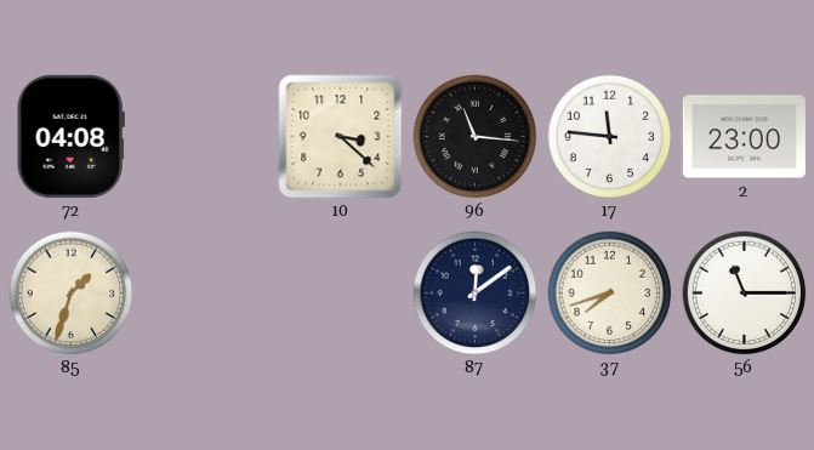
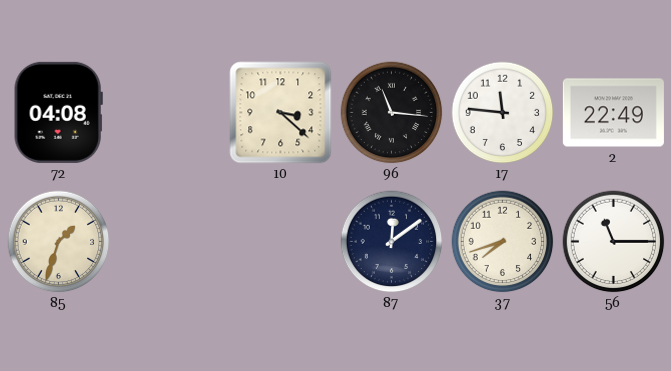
2: 23:00 -> 22:49
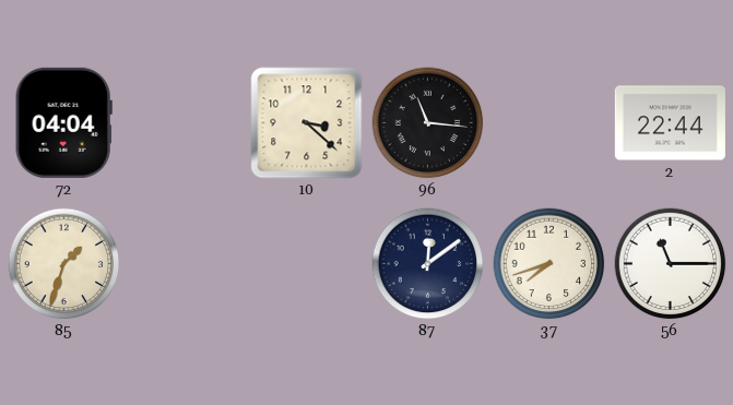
72: 04:08 -> 04:04
17: 11:46 -> none
2: 22:49 -> 22:44
